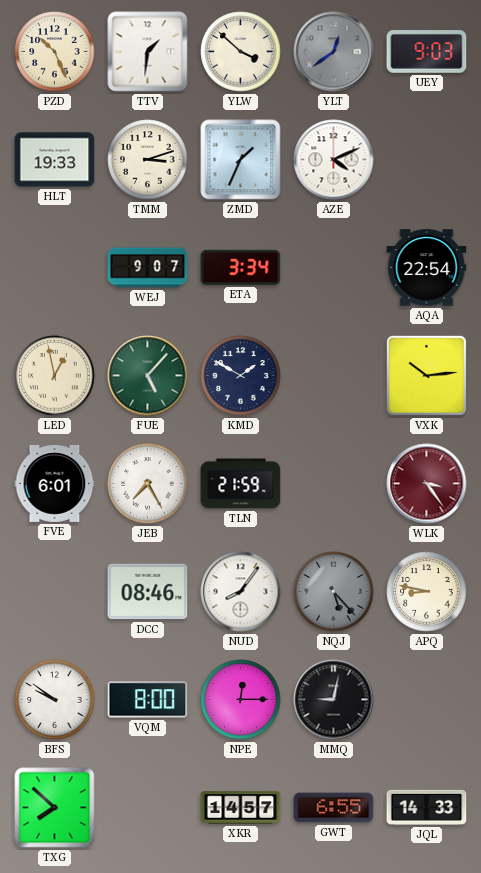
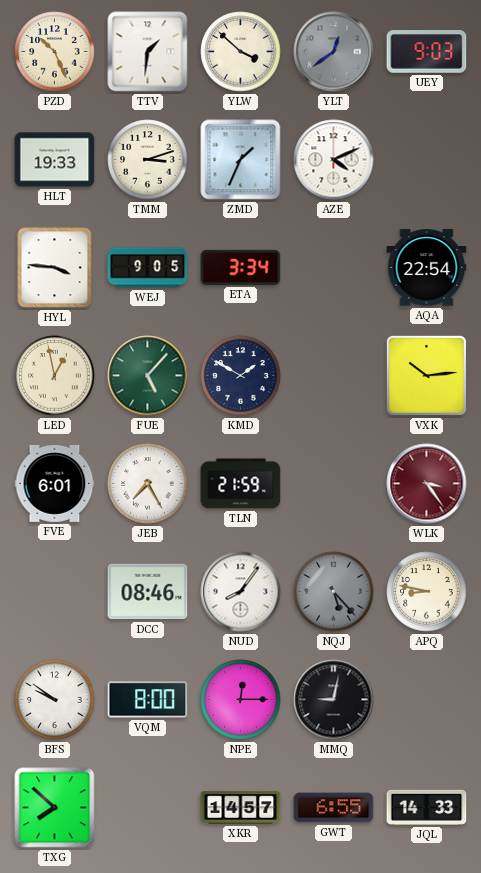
HYL: none -> 3:46
WEJ: 9:07 -> 9:05
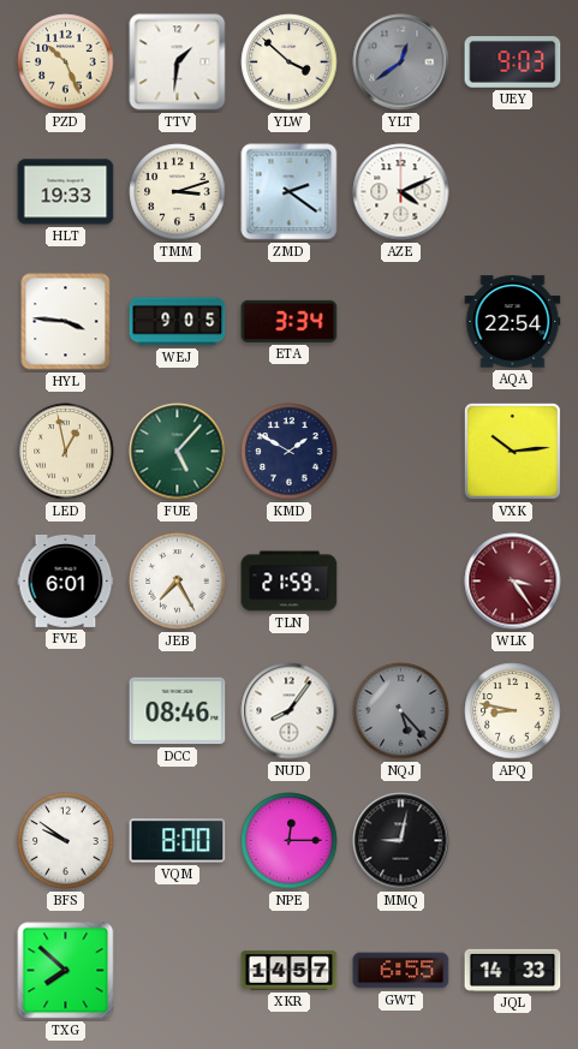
ZMD: 1:34 -> 2:21
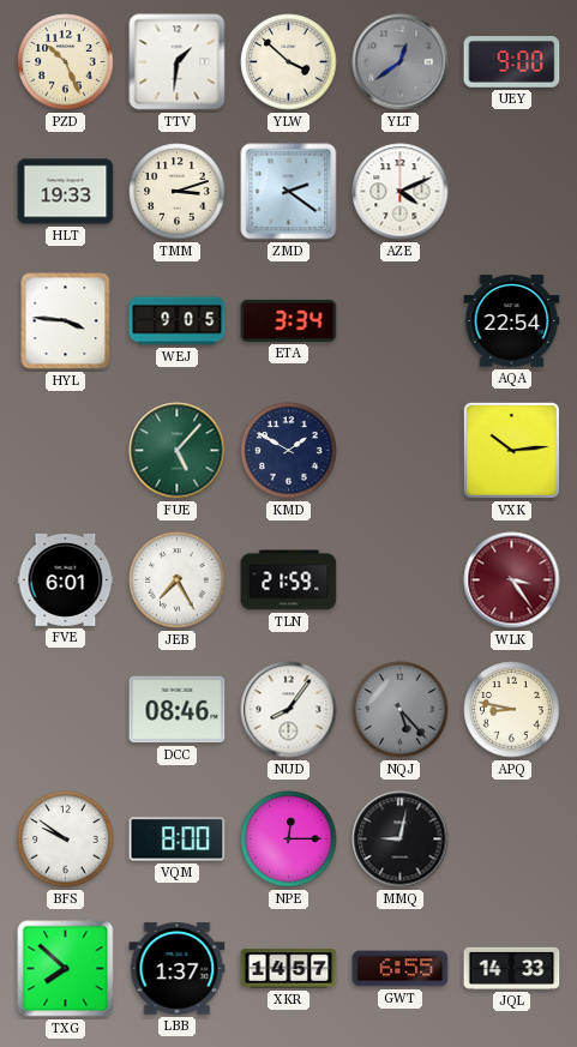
UEY: 9:03 -> 9:00
LED: 12:58 -> none
LBB: none -> 1:37
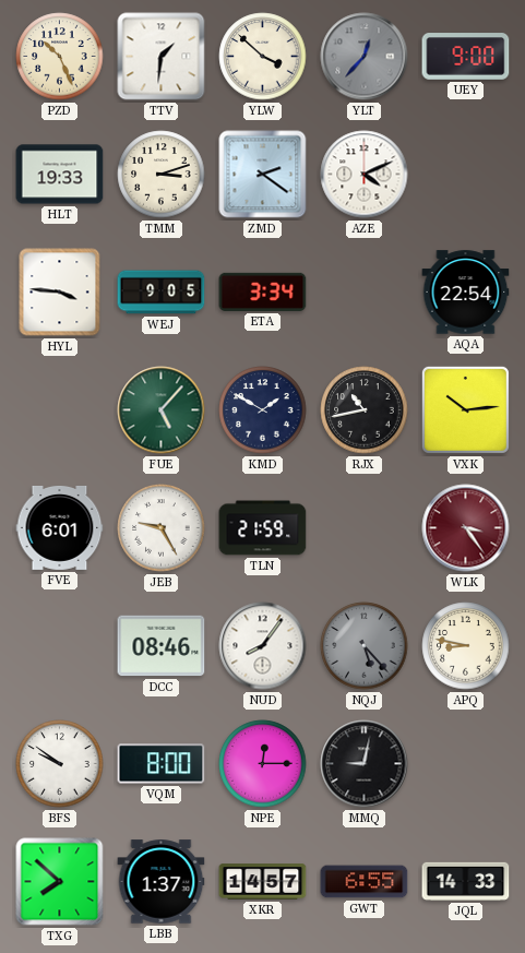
YLT: 12:39 -> 12:37
RJX: none -> 10:43
JEB: 7:25 -> 9:25
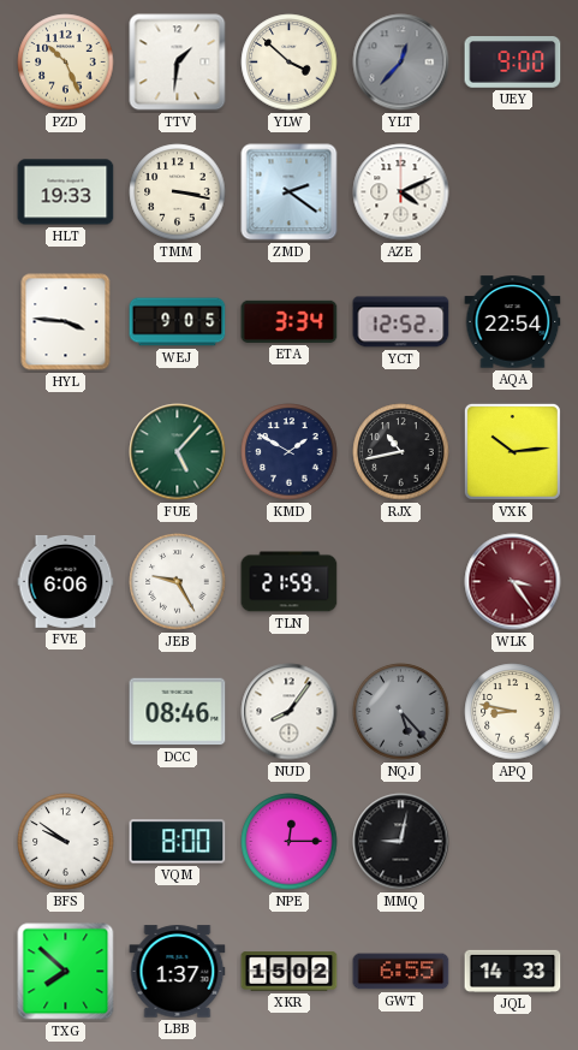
TMM: 3:12 -> 3:17
YCT: none -> 12:52
FVE: 6:01 -> 6:06
XKR: 14:57 -> 15:02
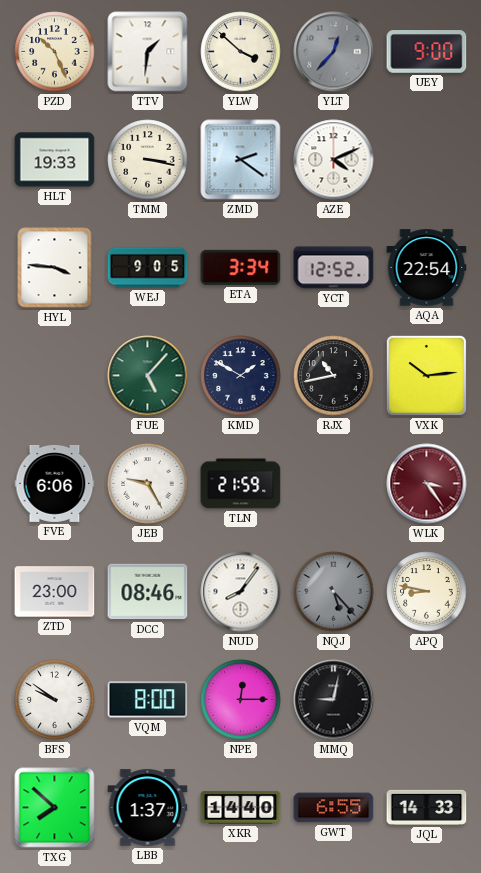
ZTD: none -> 23:00
XKR: 15:02 -> 14:40
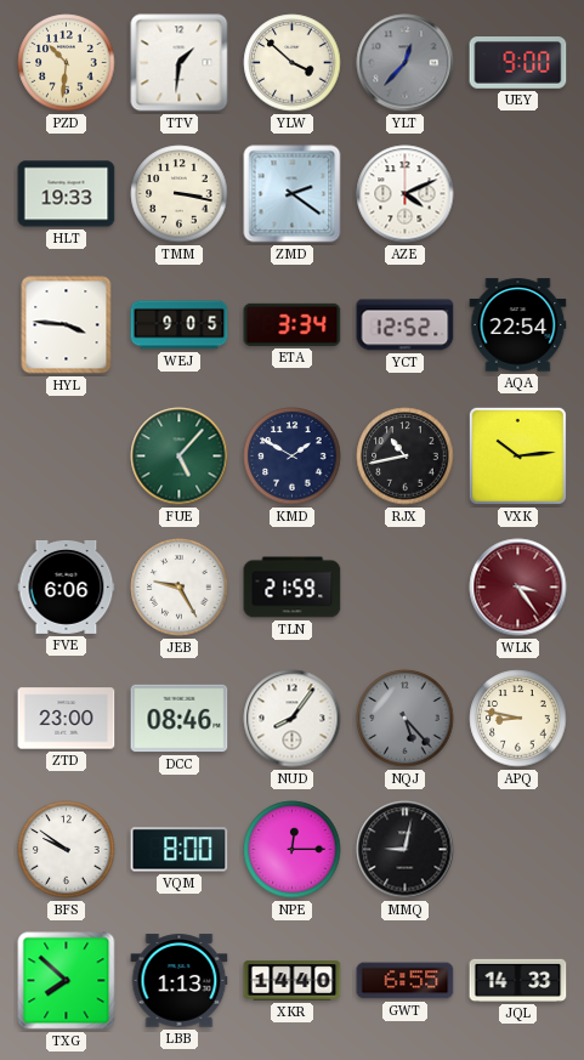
PZD: 10:26 -> 10:31
LBB: 1:37 -> 1:13
